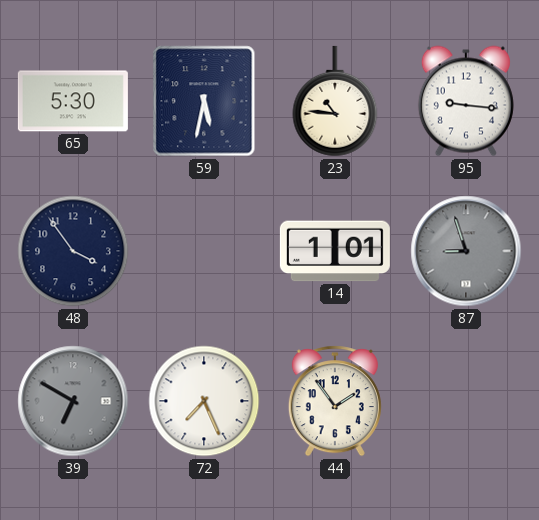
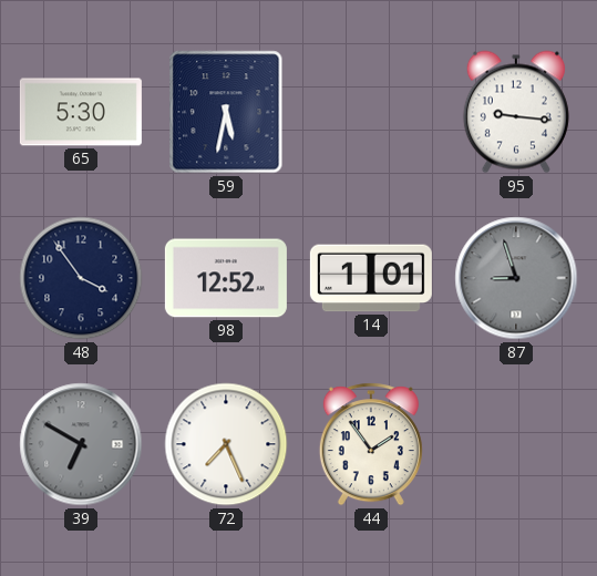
23: 10:46 -> none
98: none -> 12:52
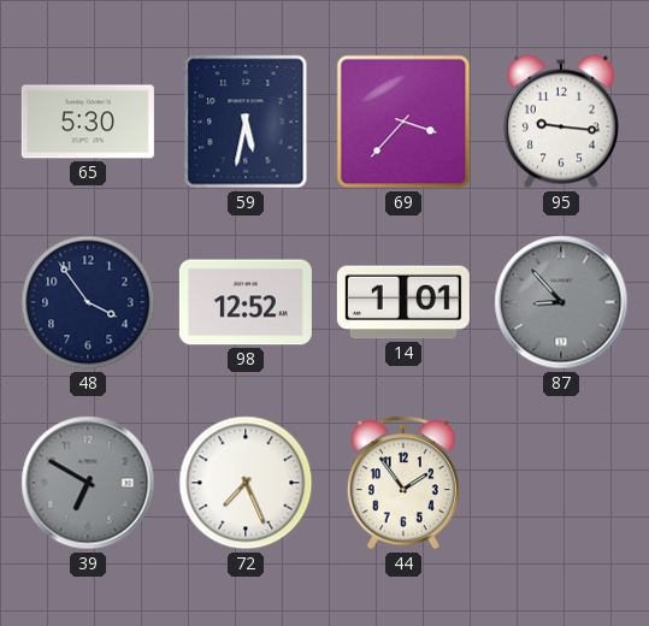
69: none -> 3:37
87: 8:57 -> 8:53
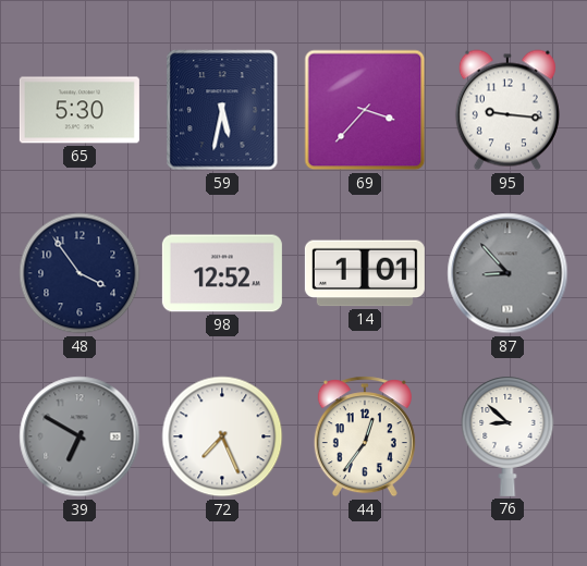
44: 1:54 -> 12:36
76: none -> 8:52
